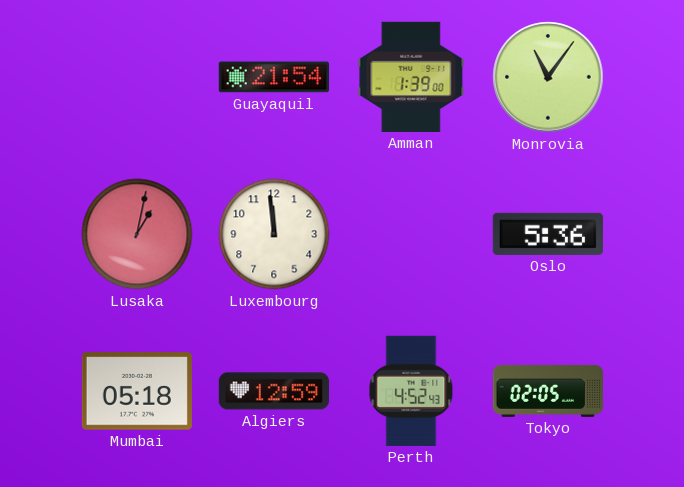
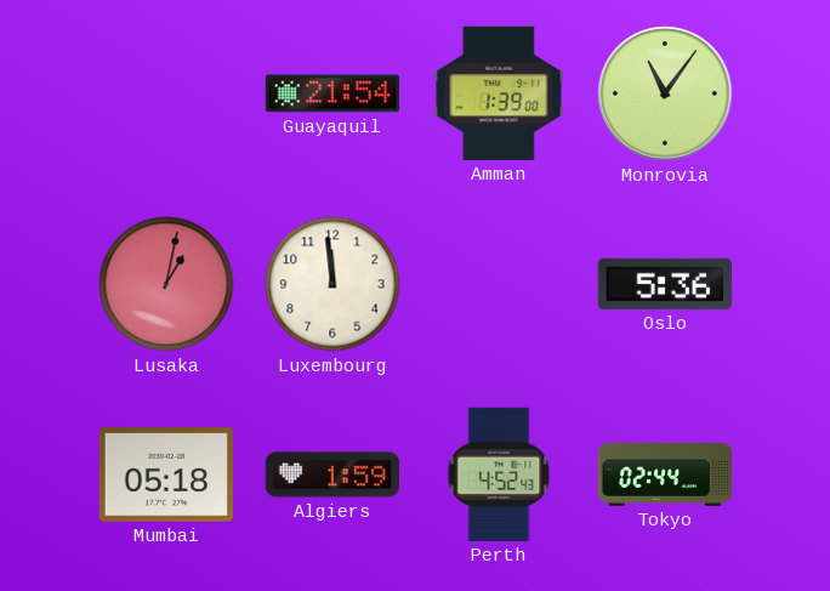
Algiers: 12:59 -> 1:59
Tokyo: 02:05 -> 02:44
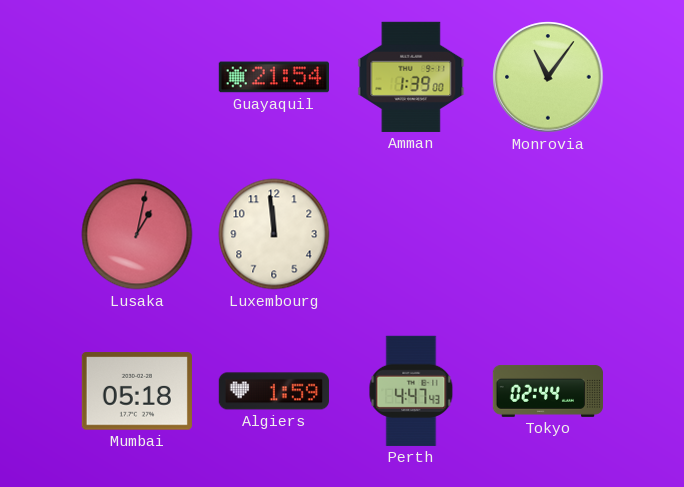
Oslo: 5:36 -> none
Perth: 4:52 -> 4:47
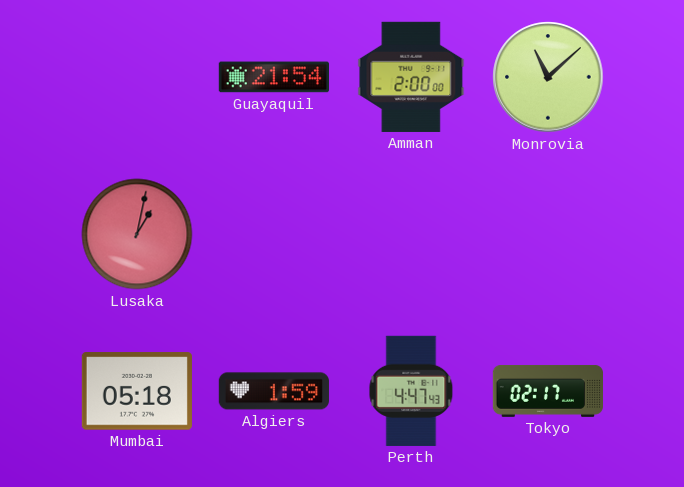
Amman: 1:39 -> 2:00
Monrovia: 11:06 -> 11:08
Luxembourg: 11:59 -> none
Tokyo: 02:44 -> 02:17
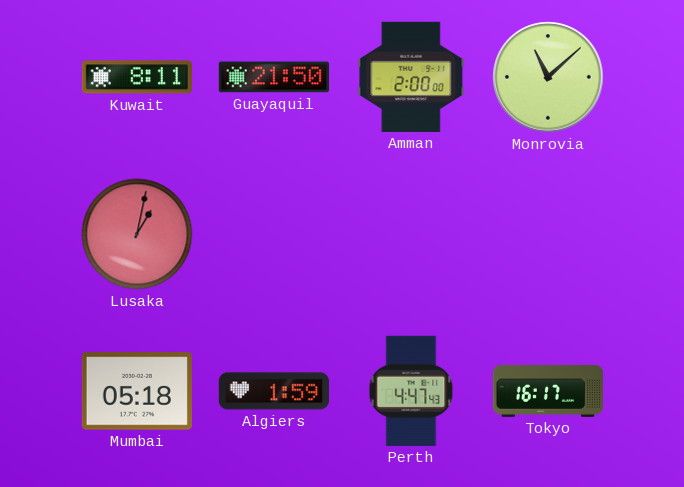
Kuwait: none -> 8:11
Guayaquil: 21:54 -> 21:50
Tokyo: 02:17 -> 16:17
